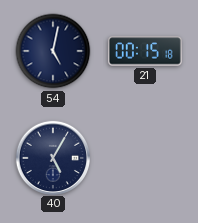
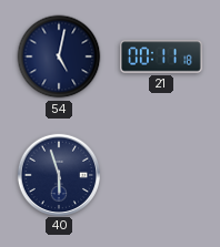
21: 00:15 -> 00:11
40: 5:05 -> 5:57
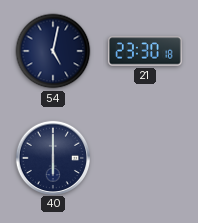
21: 00:11 -> 23:30
40: 5:57 -> 6:00
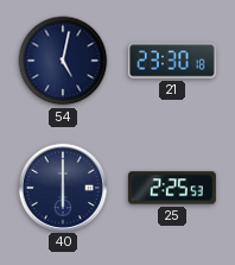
25: none -> 2:25
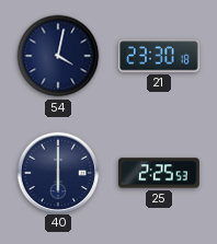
54: 5:02 -> 4:02
